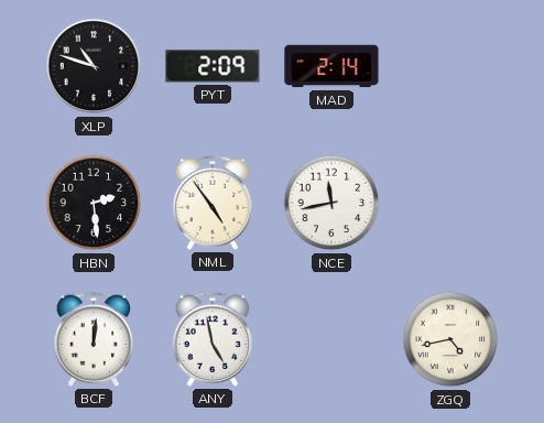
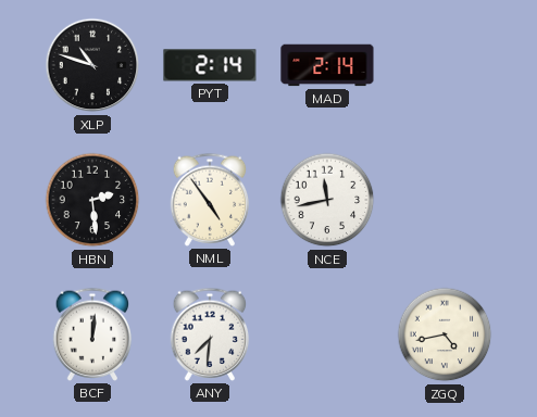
PYT: 2:09 -> 2:14
ANY: 4:58 -> 7:31
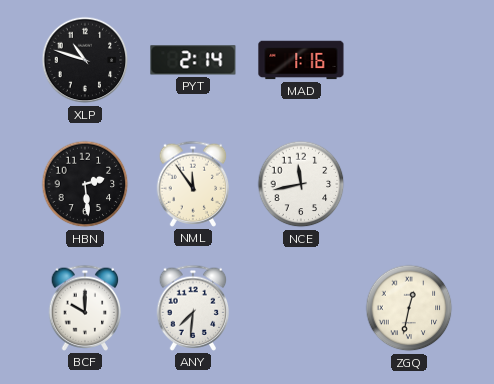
MAD: 2:14 -> 1:16
NML: 4:54 -> 11:54
BCF: 12:01 -> 10:00
ZGQ: 4:43 -> 12:32
